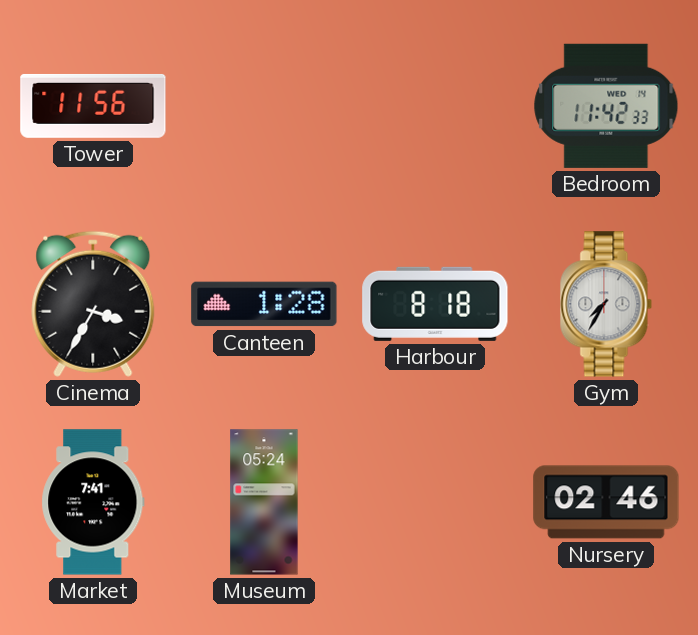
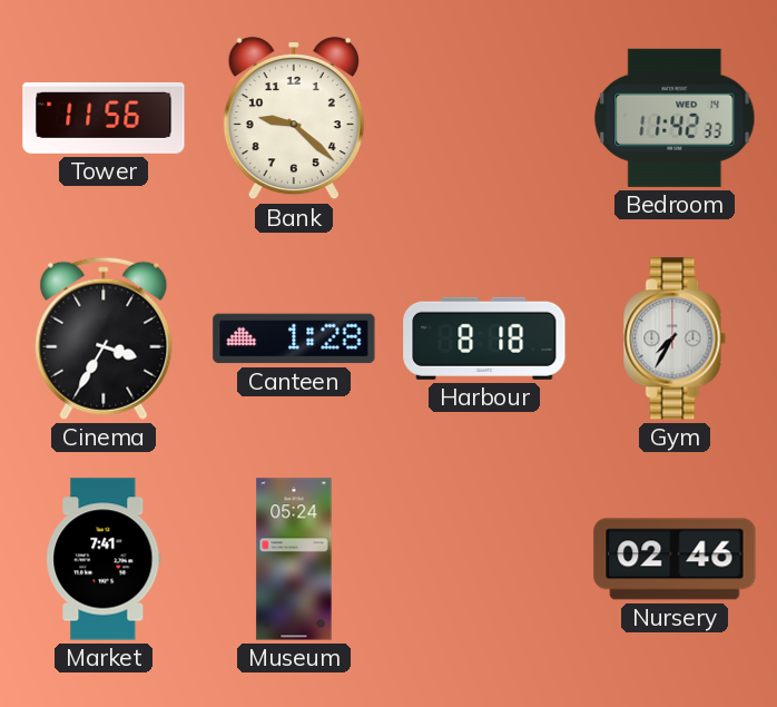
Bank: none -> 9:22
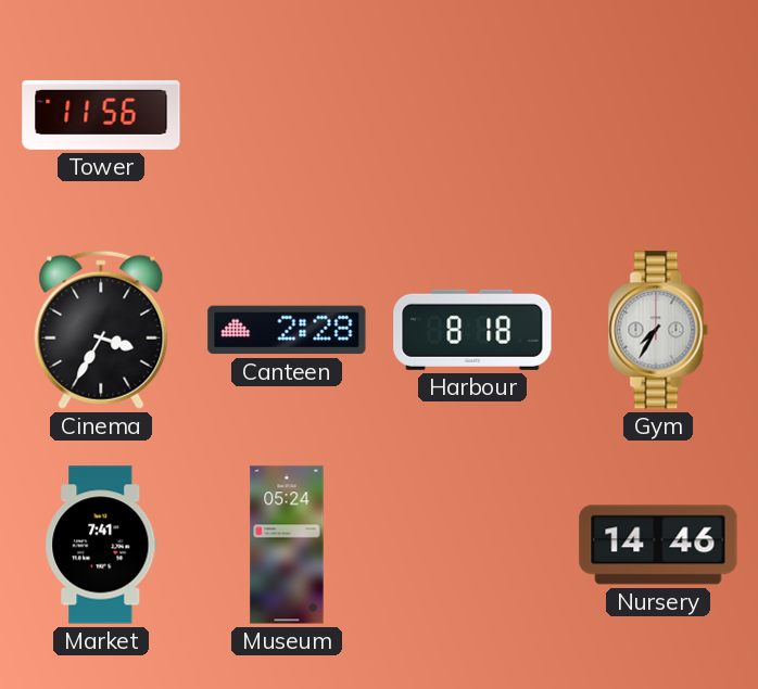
Bank: 9:22 -> none
Bedroom: 11:42 -> none
Canteen: 1:28 -> 2:28
Nursery: 02:46 -> 14:46
